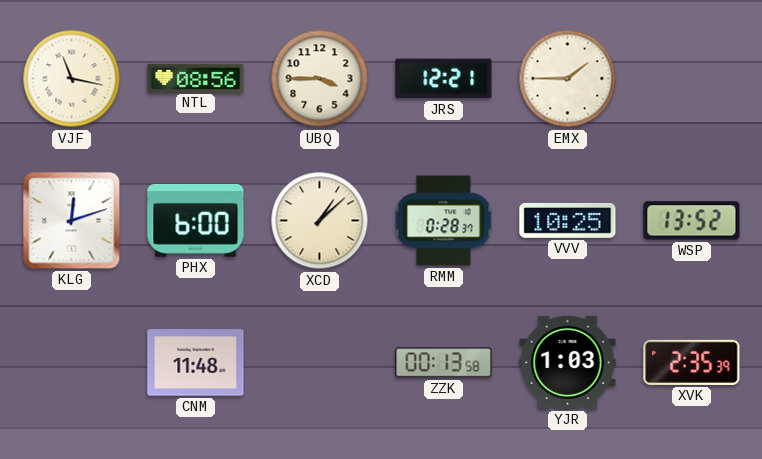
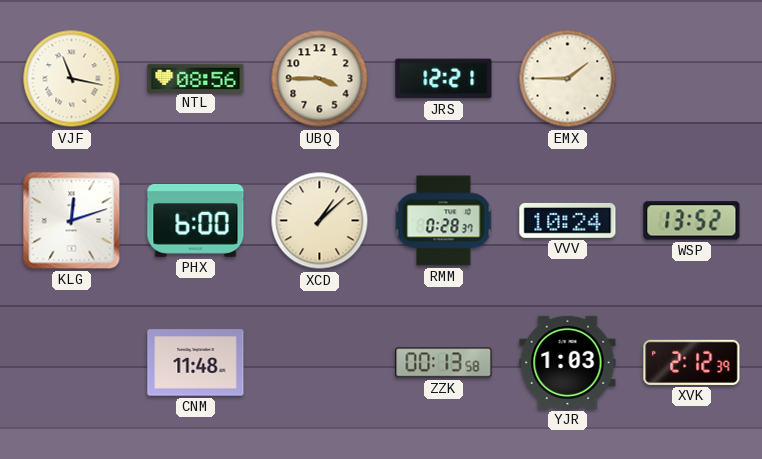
VVV: 10:25 -> 10:24
XVK: 2:35 -> 2:12
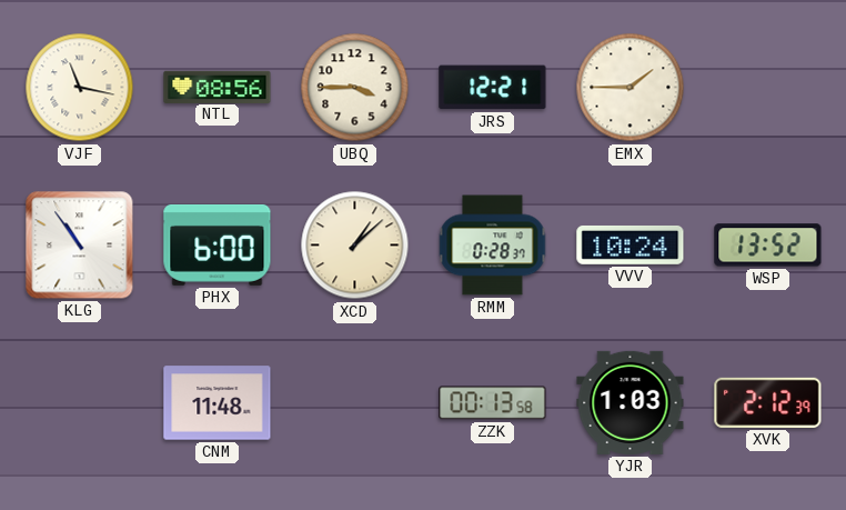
KLG: 12:12 -> 10:54
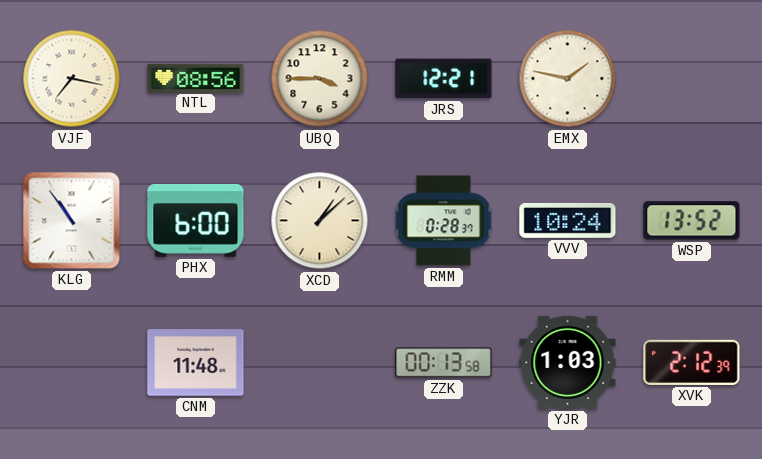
VJF: 11:17 -> 7:17
EMX: 1:45 -> 1:47
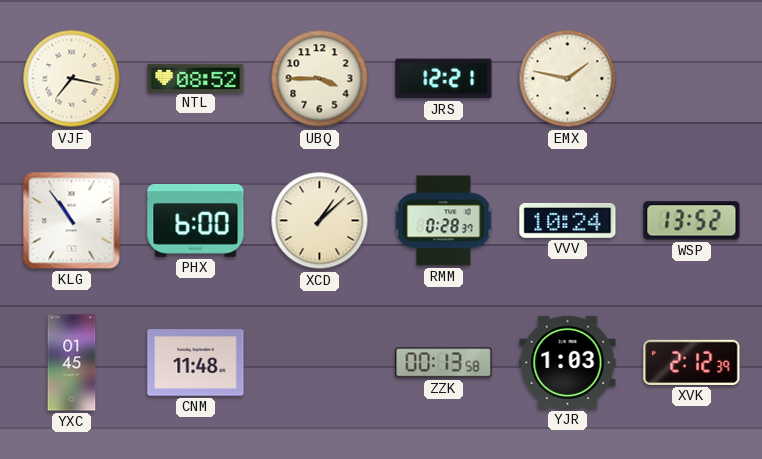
NTL: 08:56 -> 08:52
YXC: none -> 01:45
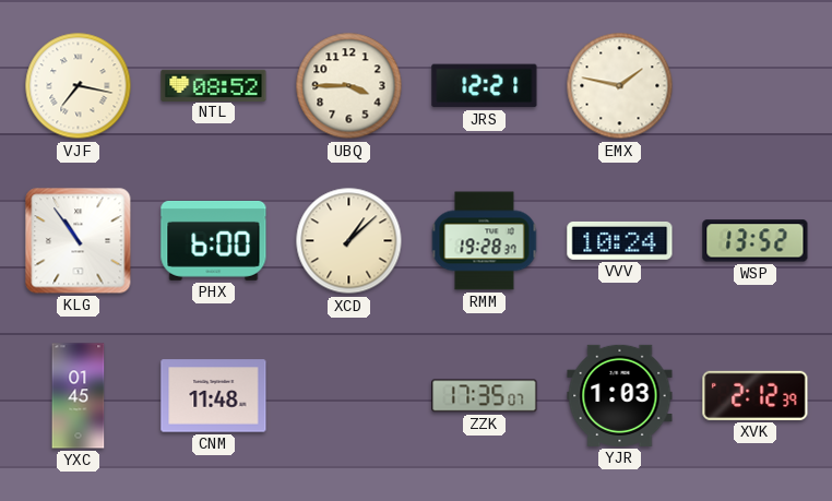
RMM: 0:28 -> 19:28
ZZK: 00:13 -> 17:35
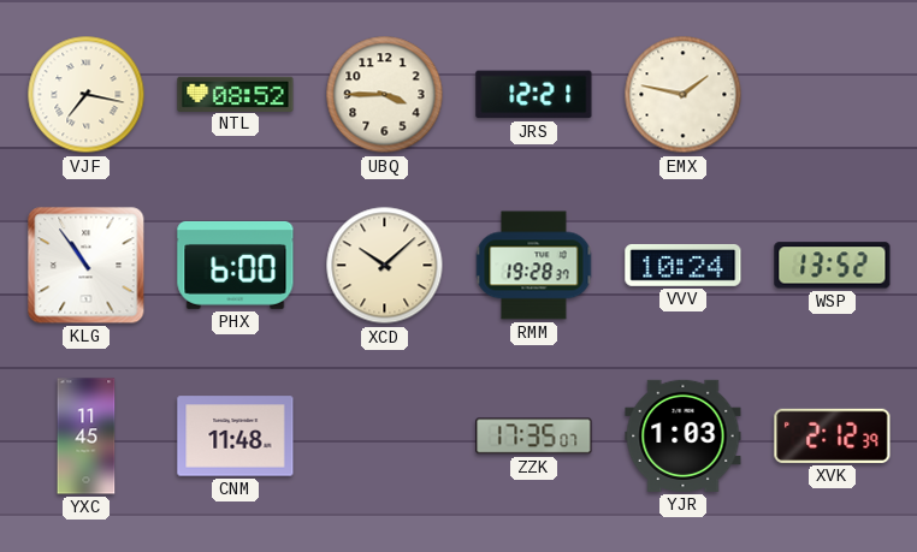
XCD: 1:08 -> 10:08
YXC: 01:45 -> 11:45
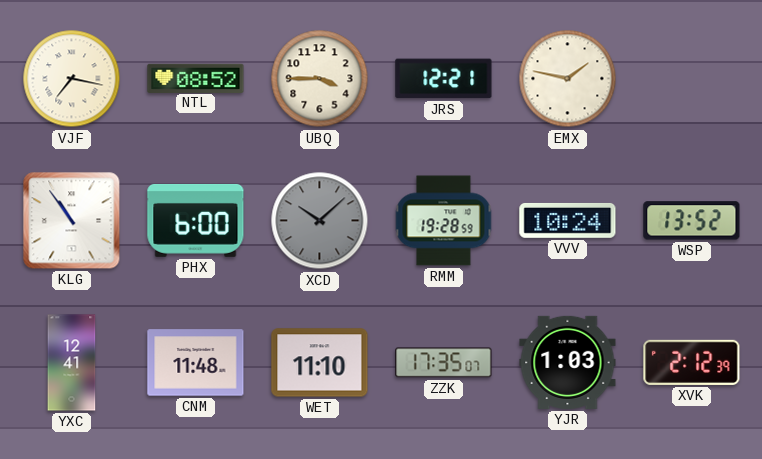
XCD dial: cream -> grey
RMM: 19:28:37 -> 19:28:59
YXC: 11:45 -> 12:41
WET: none -> 11:10
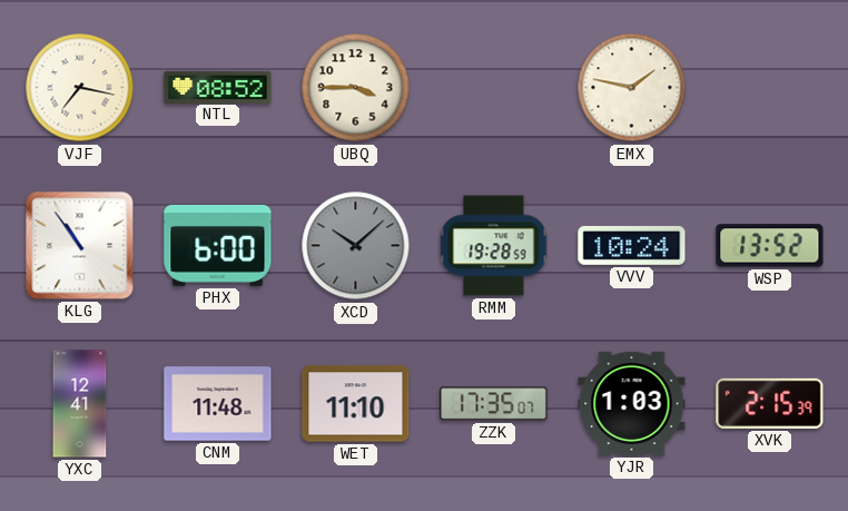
JRS: 12:21 -> none
XVK: 2:12 -> 2:15
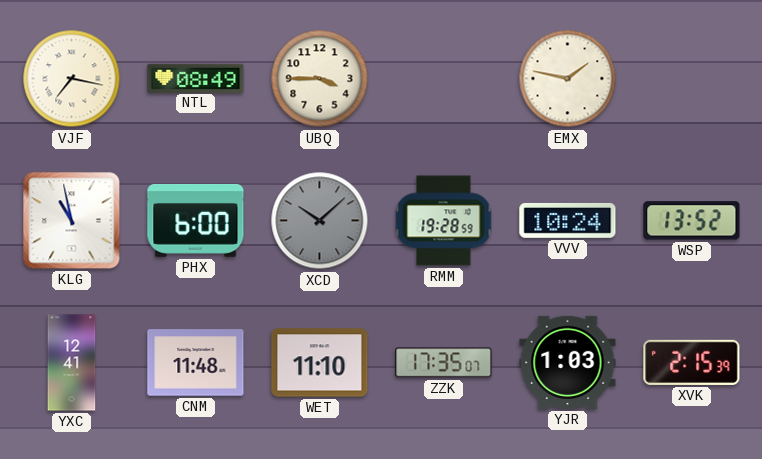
NTL: 08:52 -> 08:49
KLG: 10:54 -> 10:58
